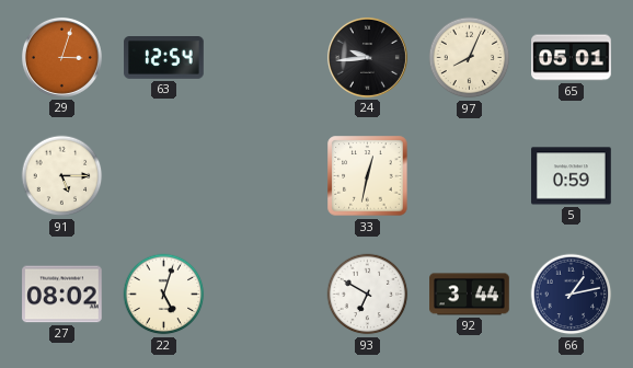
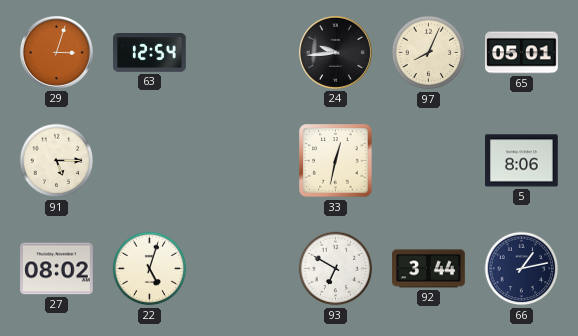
5: 0:59 -> 8:06
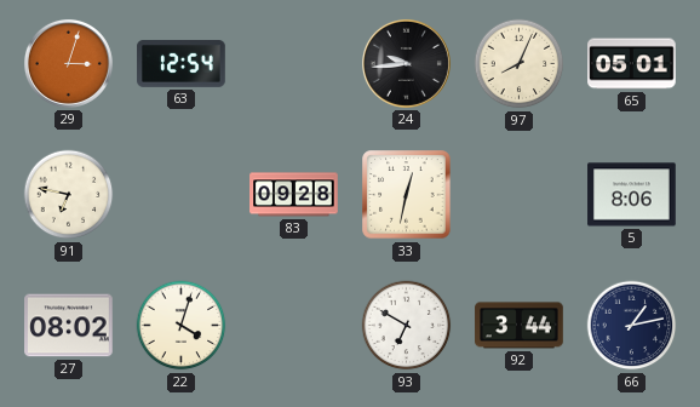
91: 5:15 -> 6:47
83: none -> 09:28
22: 5:03 -> 4:03
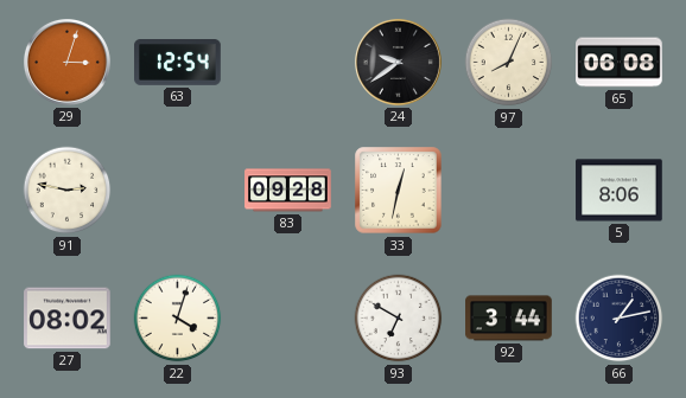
24: 9:44 -> 9:39
65: 05:01 -> 06:08
91: 6:47 -> 2:47
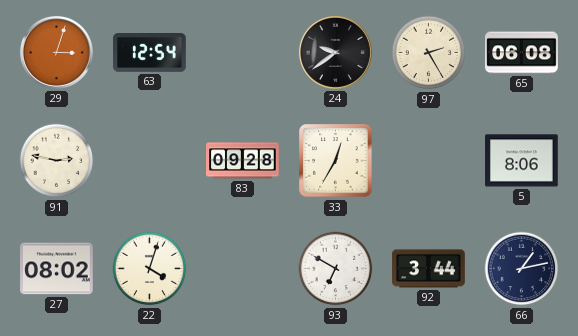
97: 8:04 -> 2:25
33: 12:32 -> 12:35
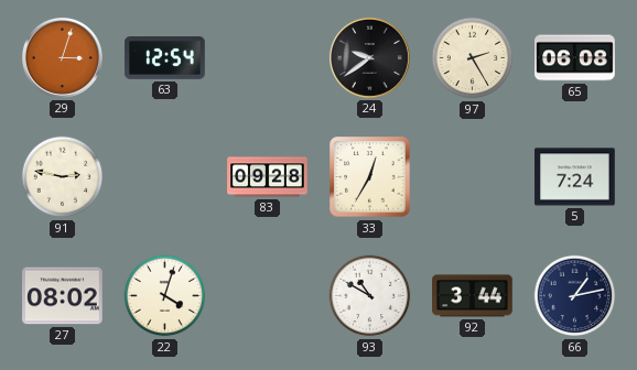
5: 8:06 -> 7:24
93: 6:50 -> 10:50
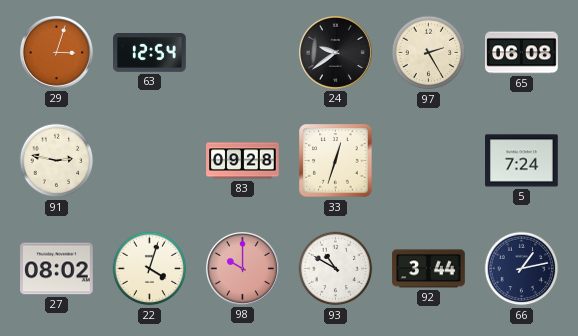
33: 12:35 -> 12:33
98: none -> 10:00
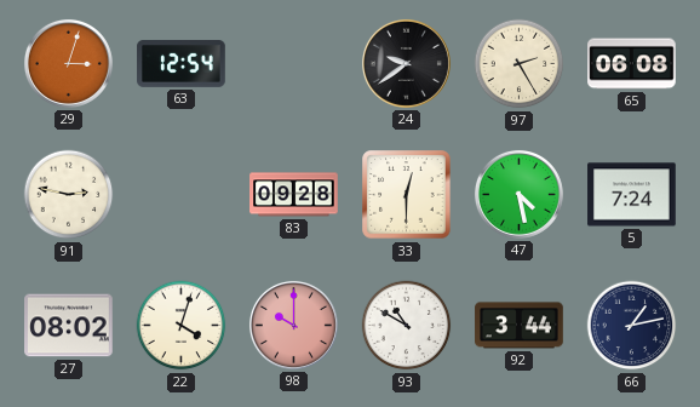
33: 12:33 -> 12:30
47: none -> 4:28
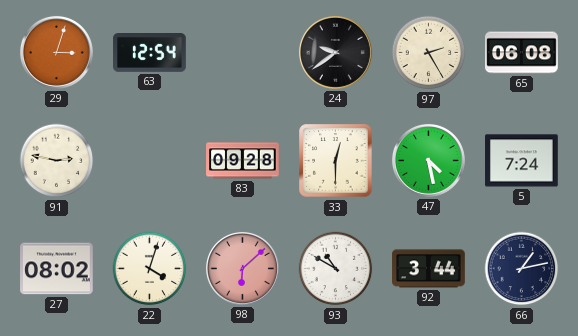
98: 10:00 -> 6:08
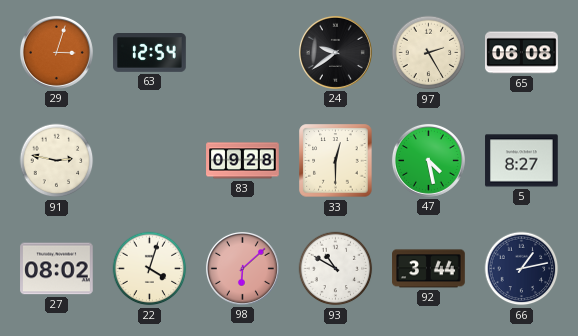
5: 7:24 -> 8:27
